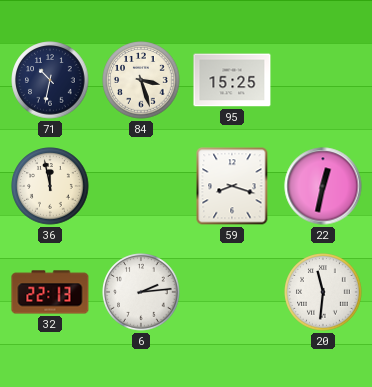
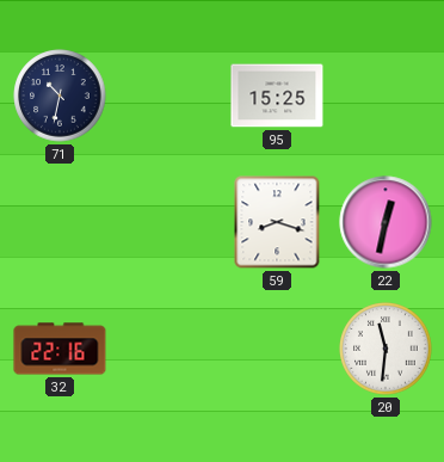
84: 3:27 -> none
36: 11:58 -> none
32: 22:13 -> 22:16
6: 2:14 -> none
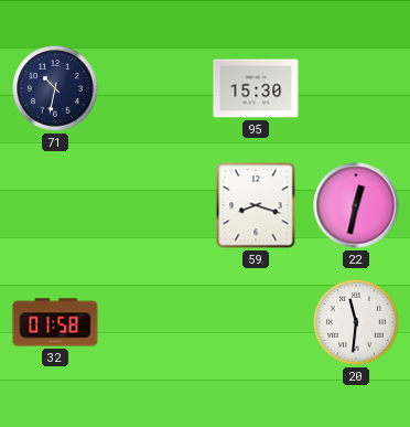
95: 15:25 -> 15:30
32: 22:16 -> 01:58
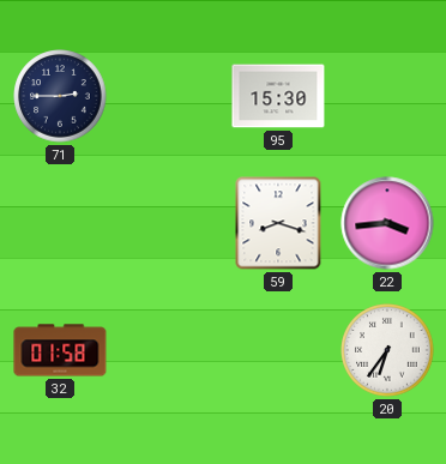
71: 10:32 -> 2:45
22: 12:32 -> 3:44
20: 11:31 -> 6:36
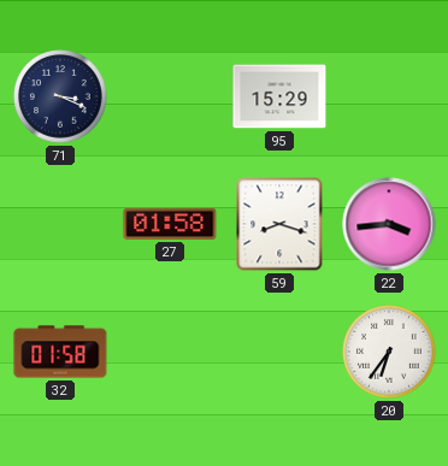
71: 2:45 -> 3:19
95: 15:30 -> 15:29
27: none -> 01:58
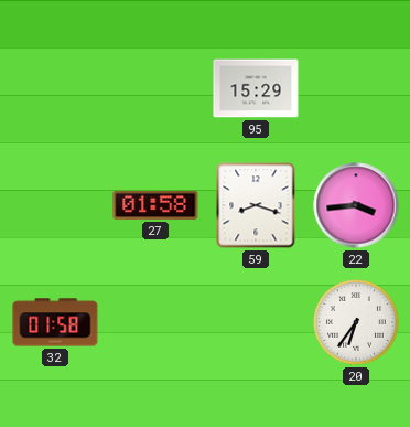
71: 3:19 -> none
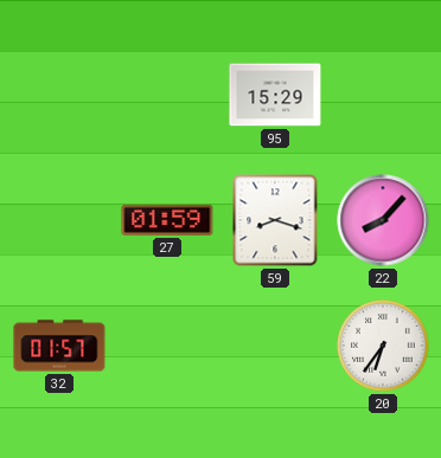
27: 01:58 -> 01:59
22: 3:44 -> 8:07
32: 01:58 -> 01:57
